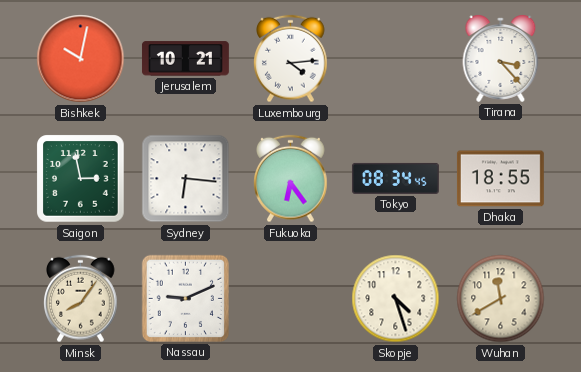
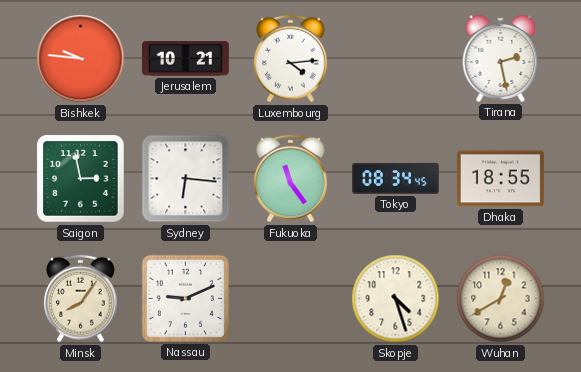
Bishkek: 10:02 -> 9:46
Tirana: 3:23 -> 2:28
Fukuoka: 6:24 -> 11:24
Wuhan: 11:40 -> 12:40
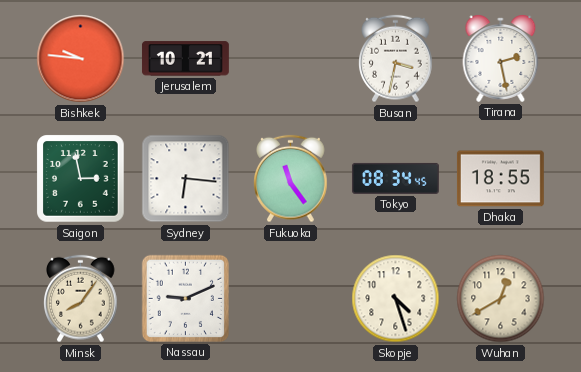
Luxembourg: 4:14 -> none
Busan: none -> 3:32
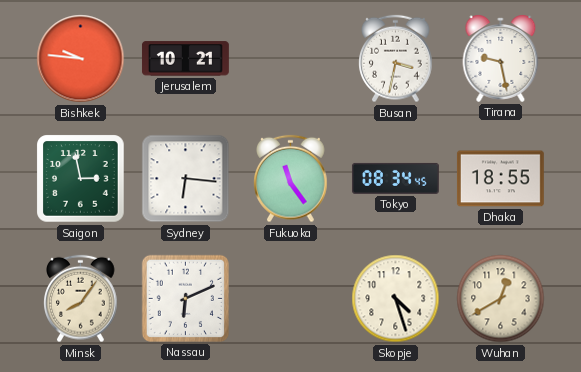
Tirana: 2:28 -> 9:28
Nassau: 9:11 -> 6:11
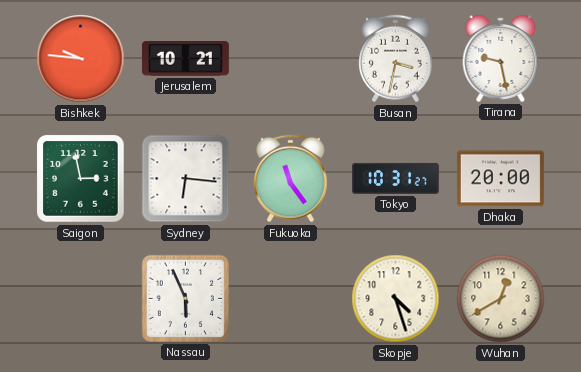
Tokyo: 08:34 -> 10:31
Dhaka: 18:55 -> 20:00
Minsk: 8:06 -> none
Nassau: 6:11 -> 5:56
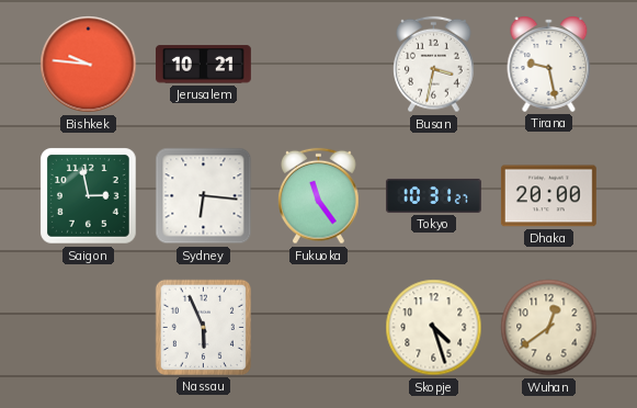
Wuhan: 12:40 -> 12:39
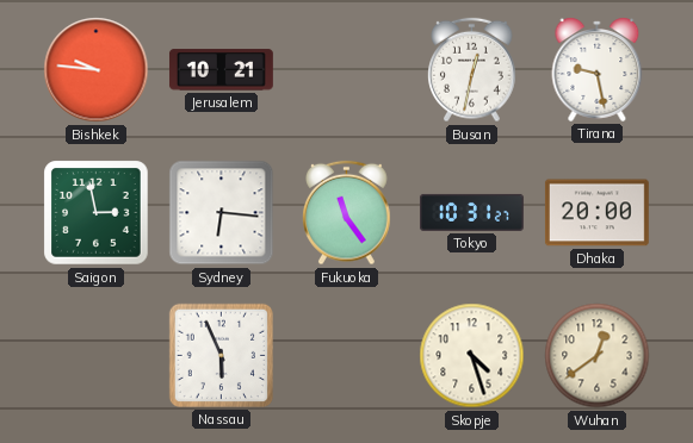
Busan: 3:32 -> 12:32
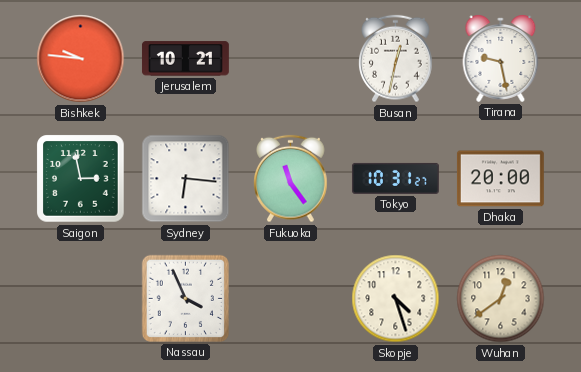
Nassau: 5:56 -> 3:56
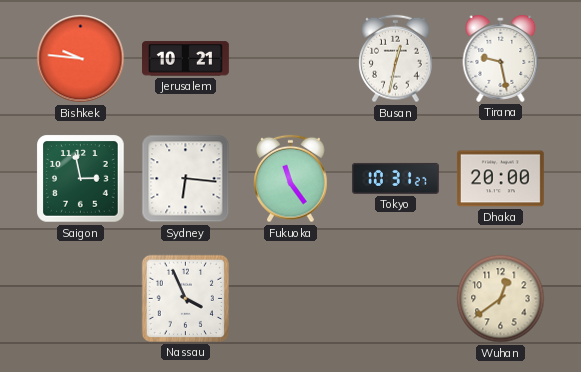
Skopje: 4:27 -> none
